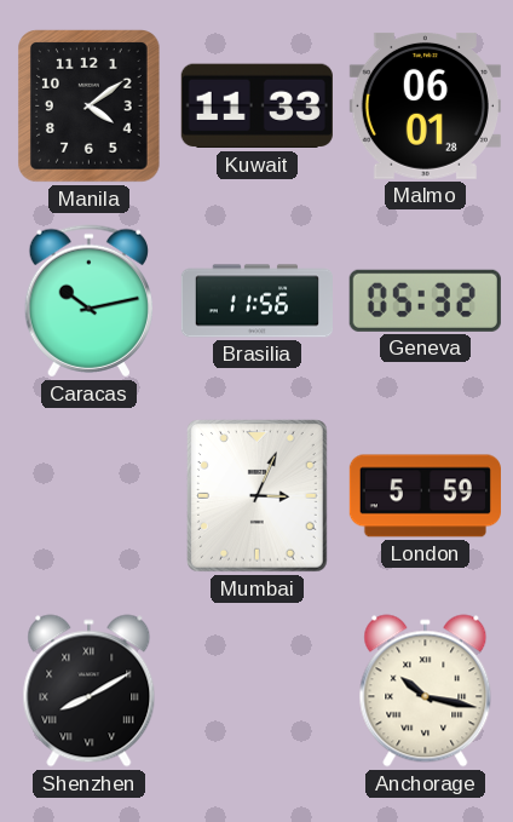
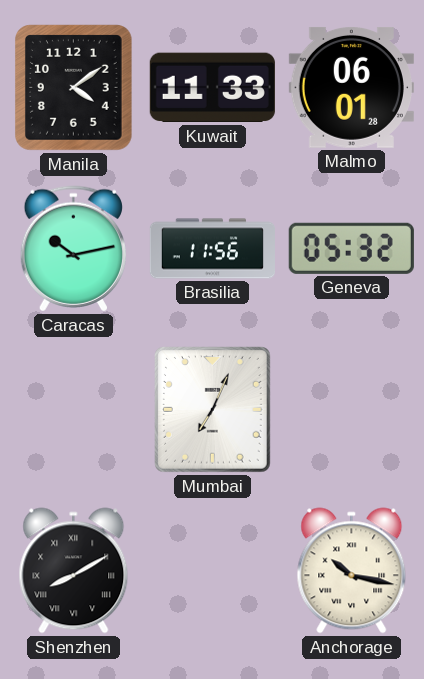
Mumbai: 3:04 -> 7:04
London: 5:59 -> none
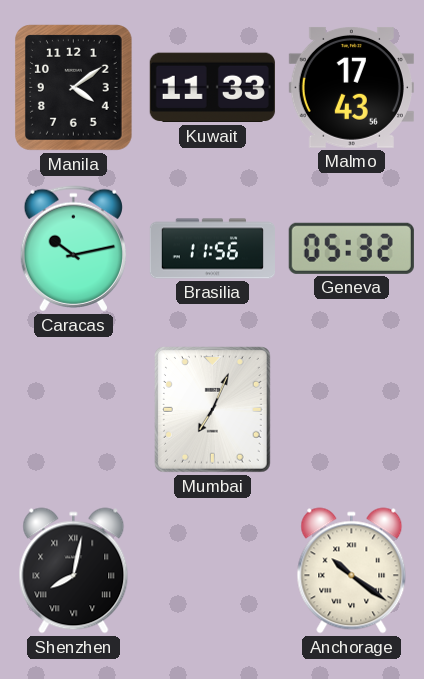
Malmo: 06:01 -> 17:43
Shenzhen: 8:10 -> 8:02
Anchorage: 10:17 -> 10:21
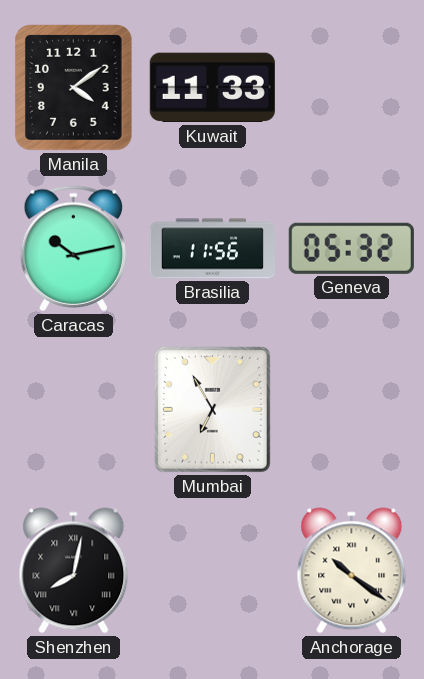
Malmo: 17:43 -> none
Mumbai: 7:04 -> 6:55
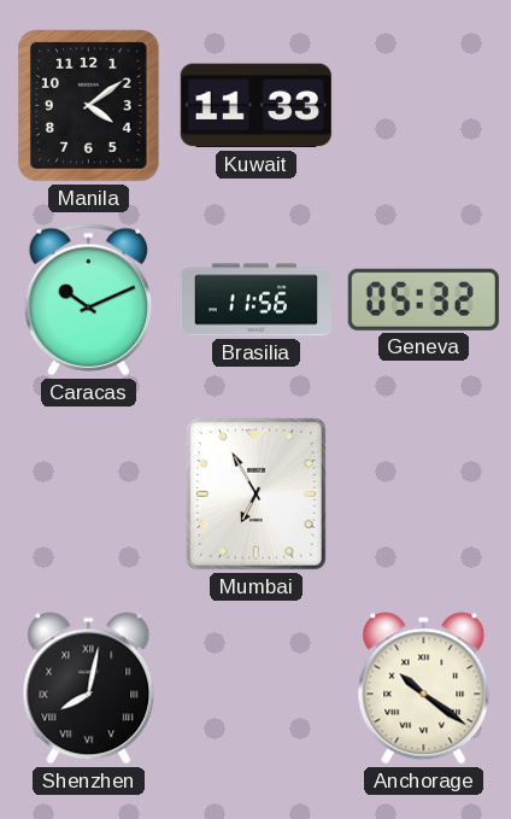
Caracas: 10:13 -> 10:11
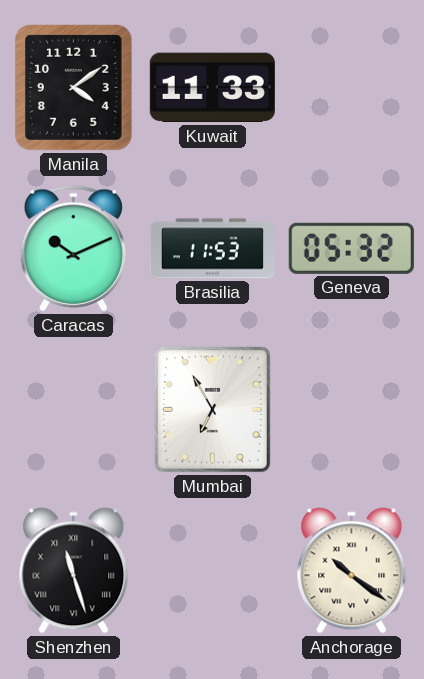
Brasilia: 11:56 -> 11:53
Shenzhen: 8:02 -> 11:27
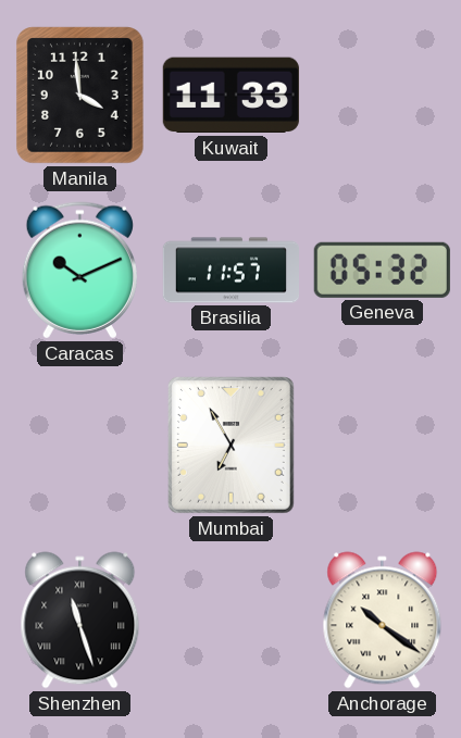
Manila: 4:09 -> 3:59
Brasilia: 11:53 -> 11:57
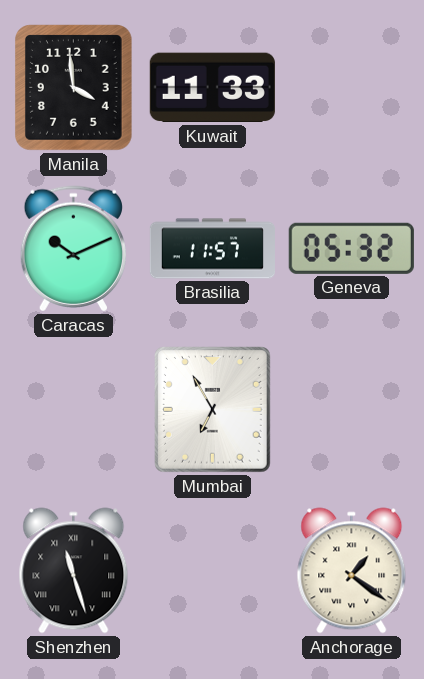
Anchorage: 10:21 -> 1:21
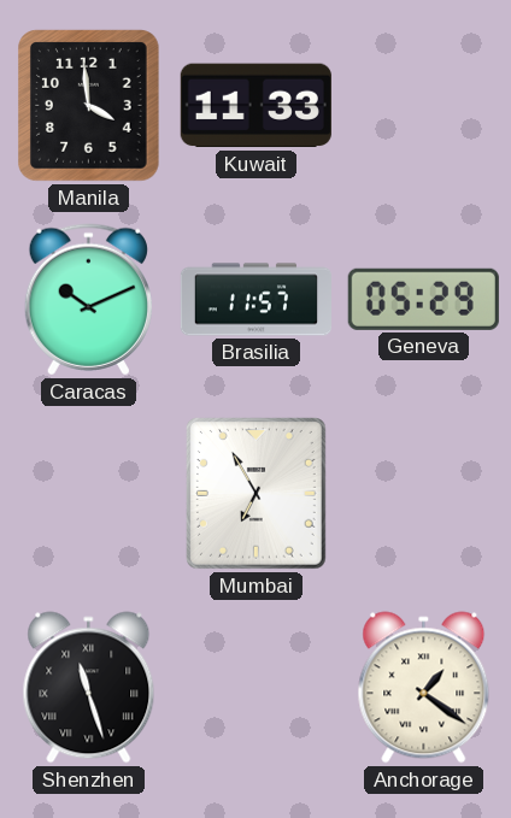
Geneva: 05:32 -> 05:29
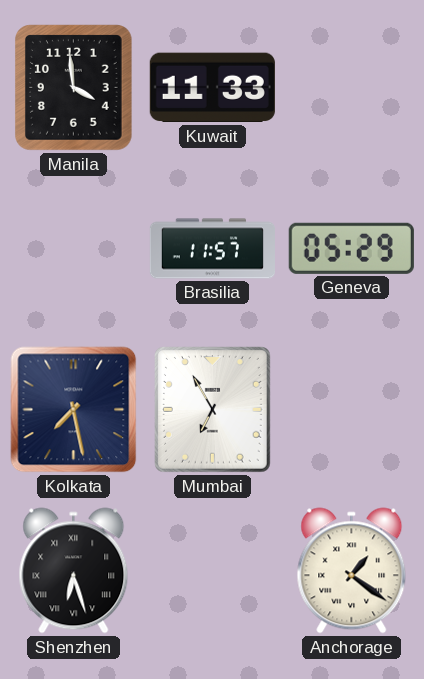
Caracas: 10:11 -> none
Kolkata: none -> 7:28
Shenzhen: 11:27 -> 6:27
